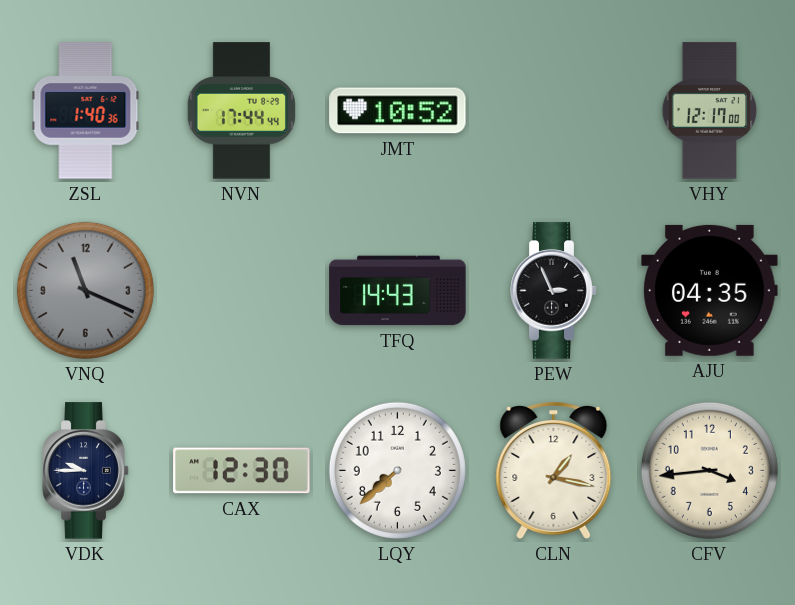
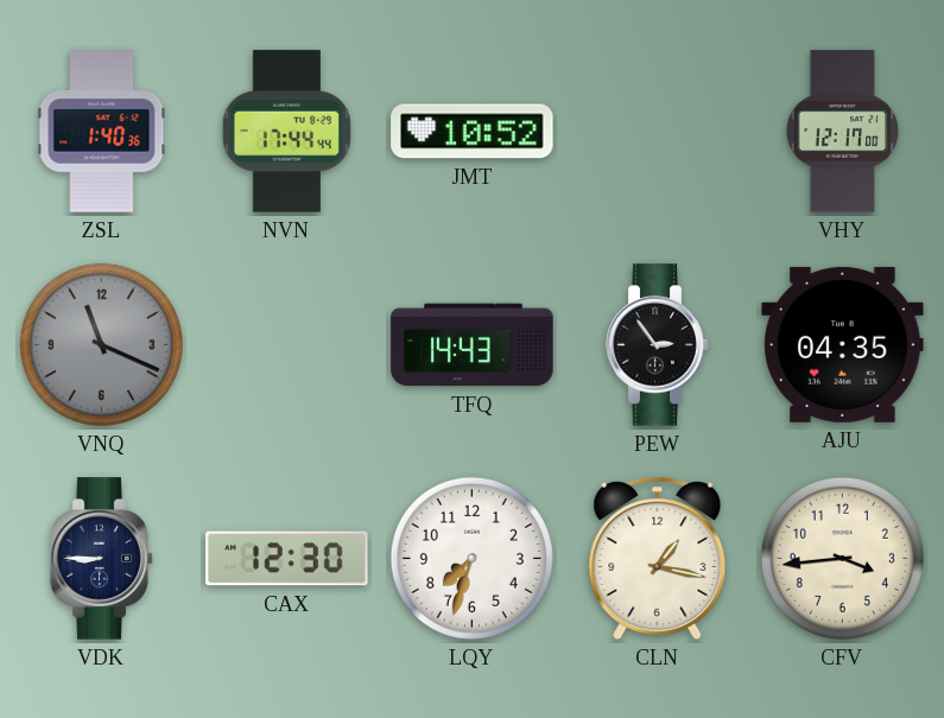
PEW: 2:56 -> 2:54
VDK: 9:45 -> 8:45
LQY: 7:38 -> 7:33
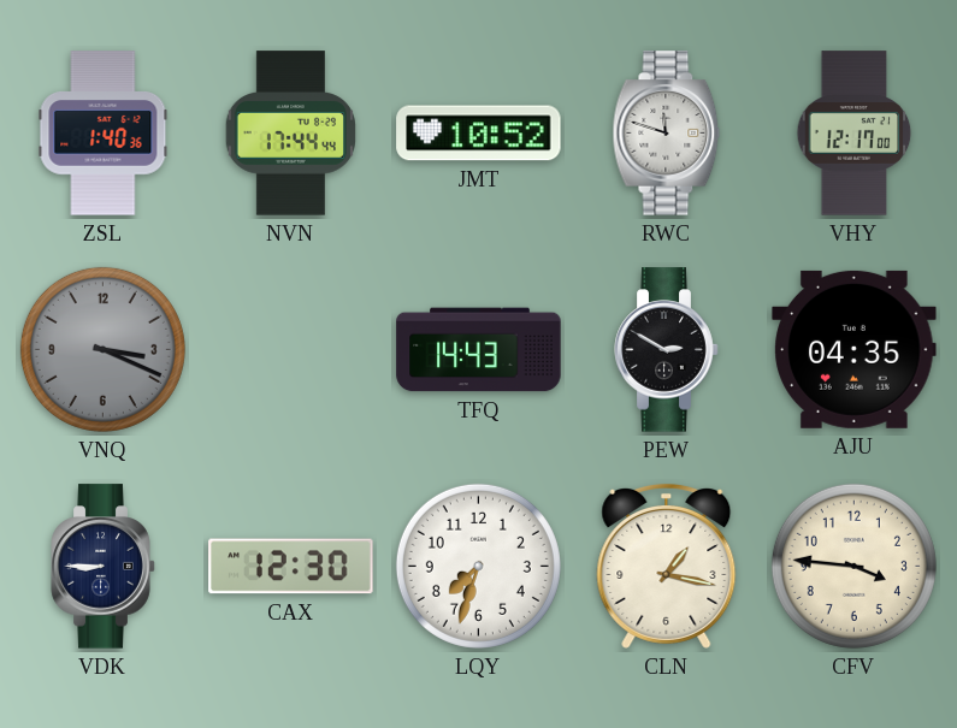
RWC: none -> 11:48
VNQ: 11:19 -> 3:19
PEW: 2:54 -> 2:50
CFV: 3:44 -> 3:46
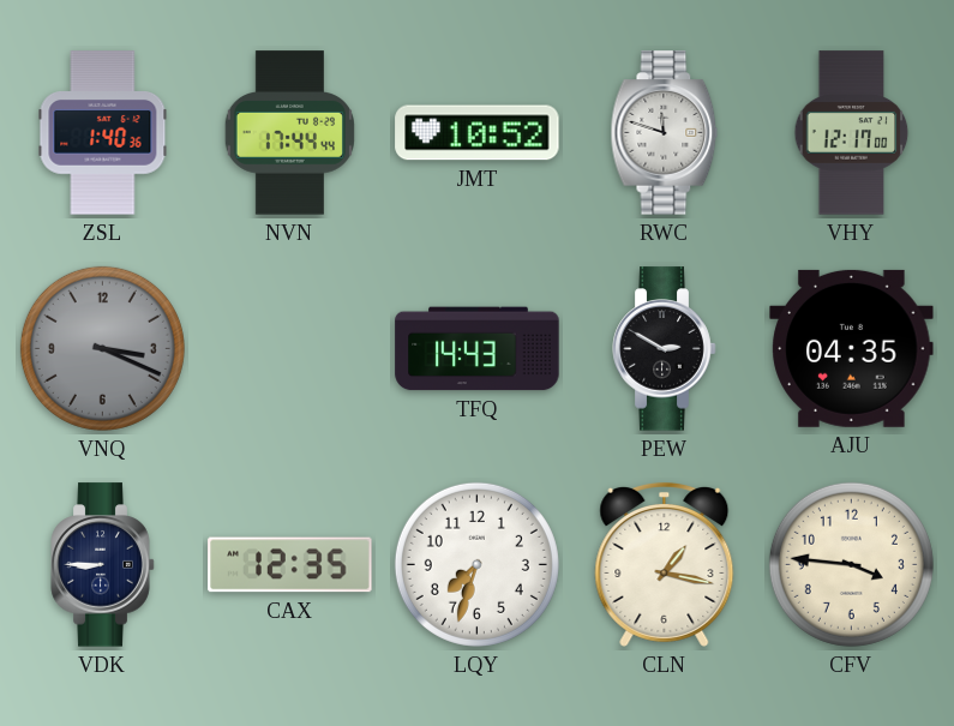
CAX: 12:30 -> 12:35
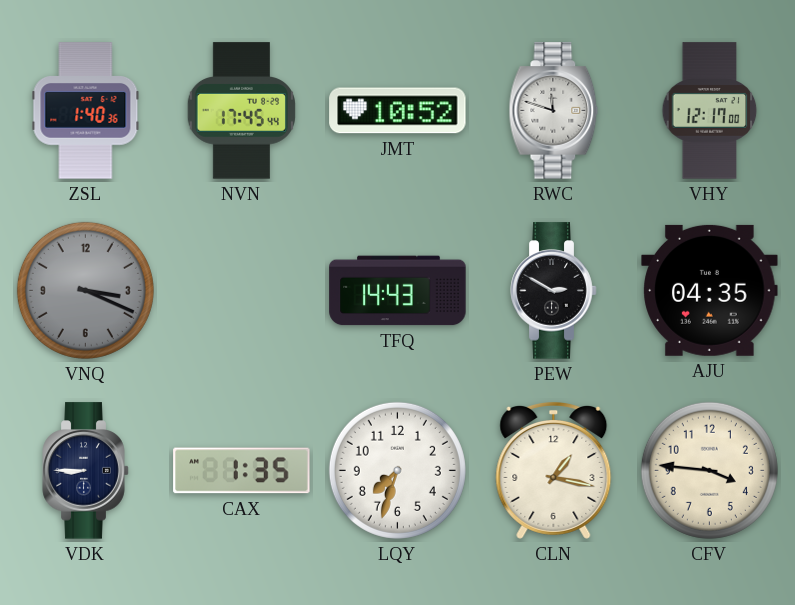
NVN: 17:44 -> 17:45
CAX: 12:35 -> 1:35
